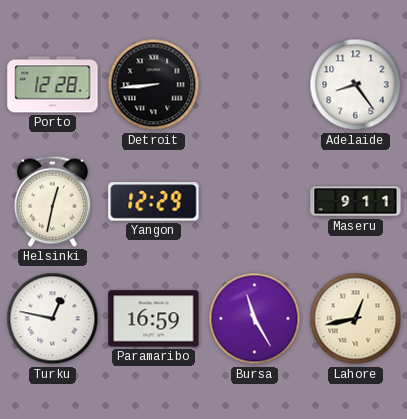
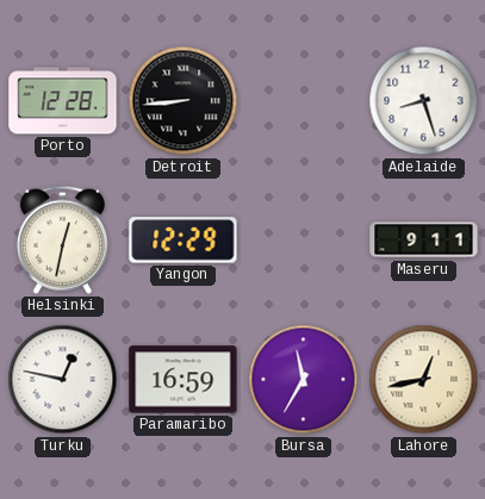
Adelaide: 8:24 -> 8:27
Bursa: 11:25 -> 11:35
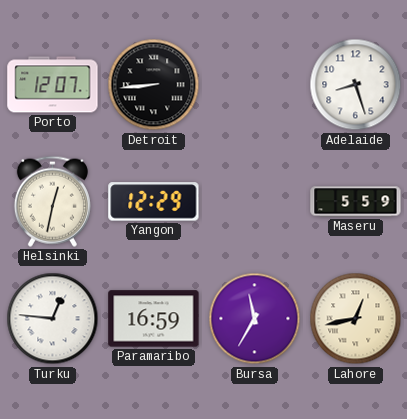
Porto: 12:28 -> 12:07
Maseru: 9:11 -> 5:59
Turku: 12:47 -> 12:46
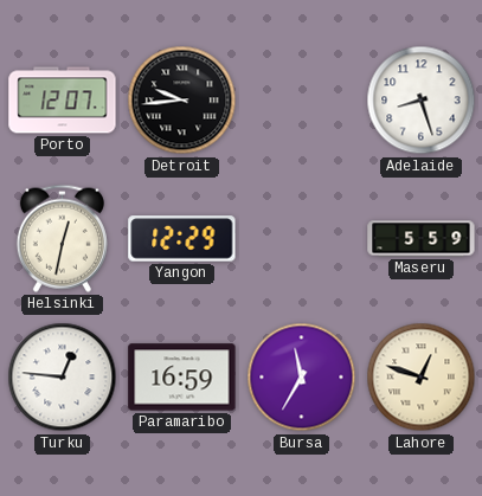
Detroit: 8:44 -> 9:44
Lahore: 12:43 -> 12:48
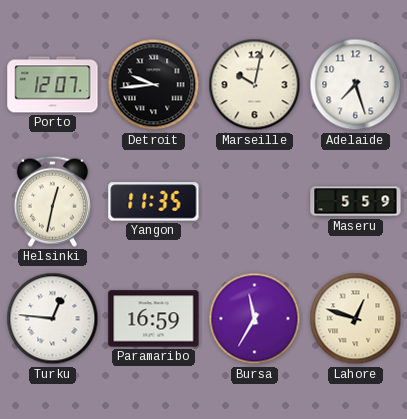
Marseille: none -> 10:02
Adelaide: 8:27 -> 7:27
Yangon: 12:29 -> 11:35
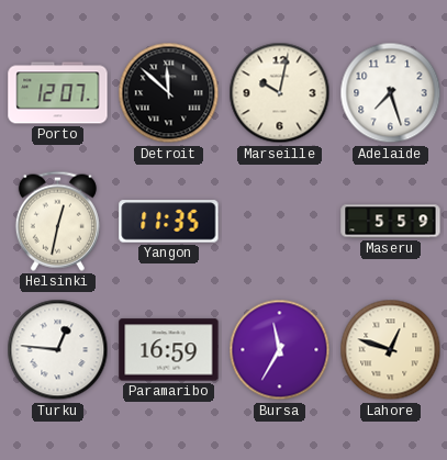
Detroit: 9:44 -> 11:52
